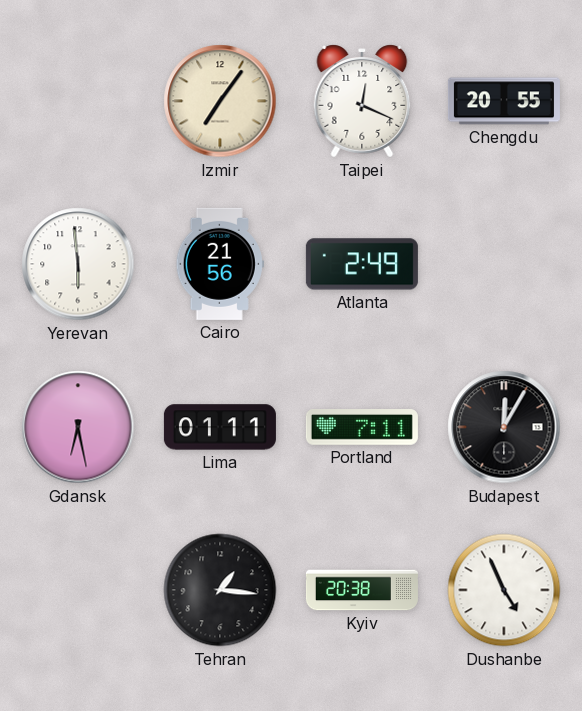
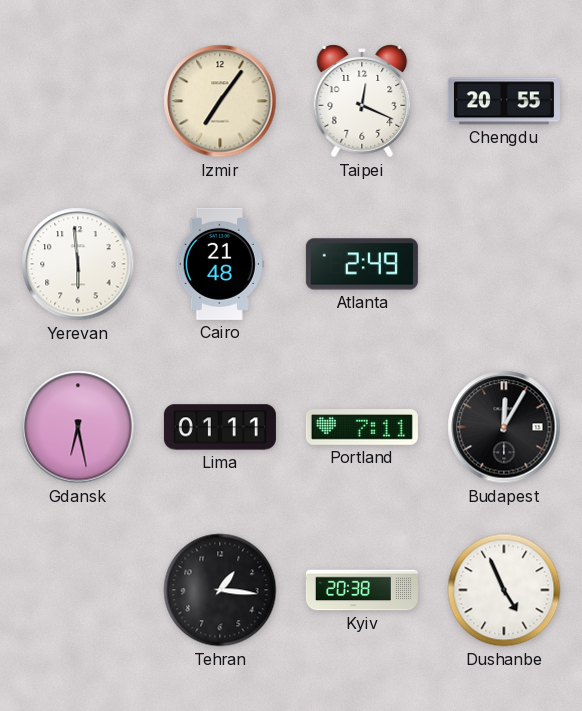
Cairo: 21:56 -> 21:48
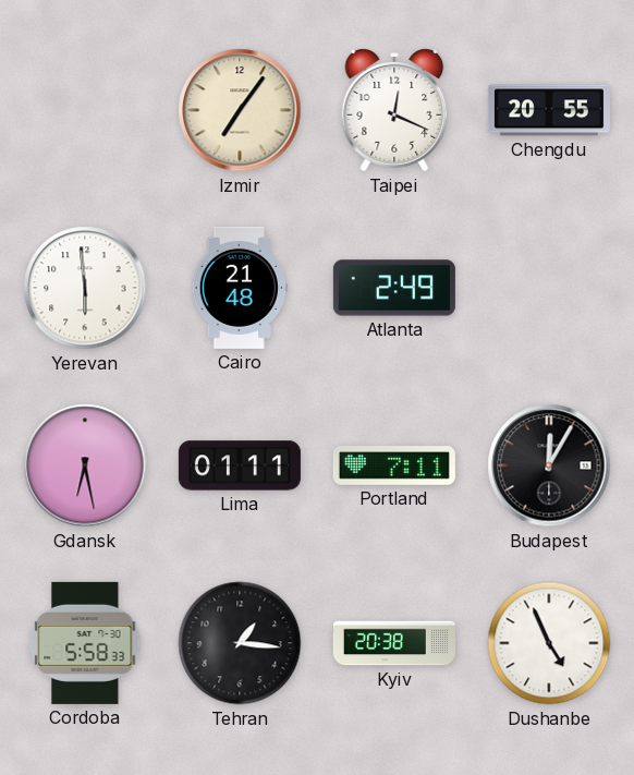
Cordoba: none -> 5:58
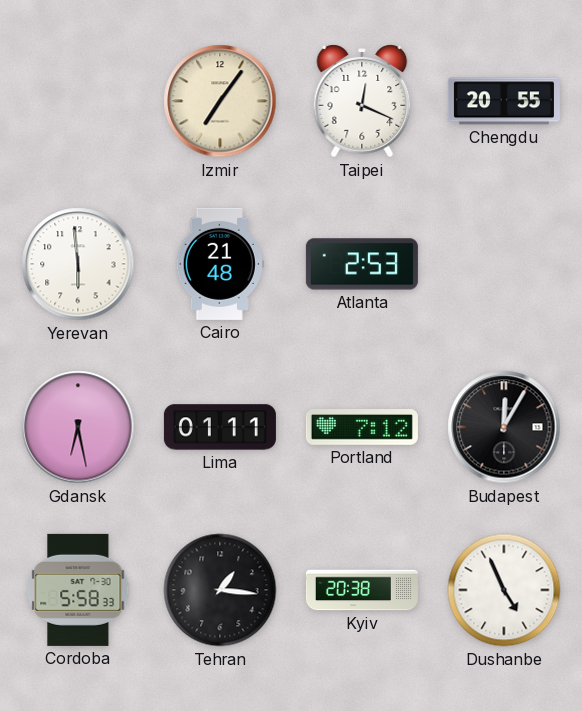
Atlanta: 2:49 -> 2:53
Portland: 7:11 -> 7:12
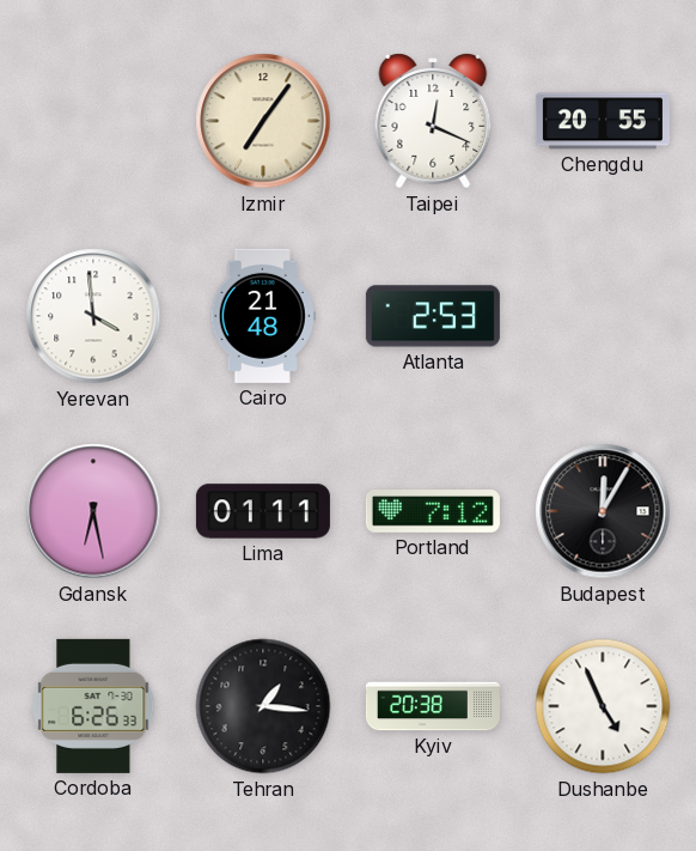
Yerevan: 5:59 -> 3:59
Cordoba: 5:58 -> 6:26
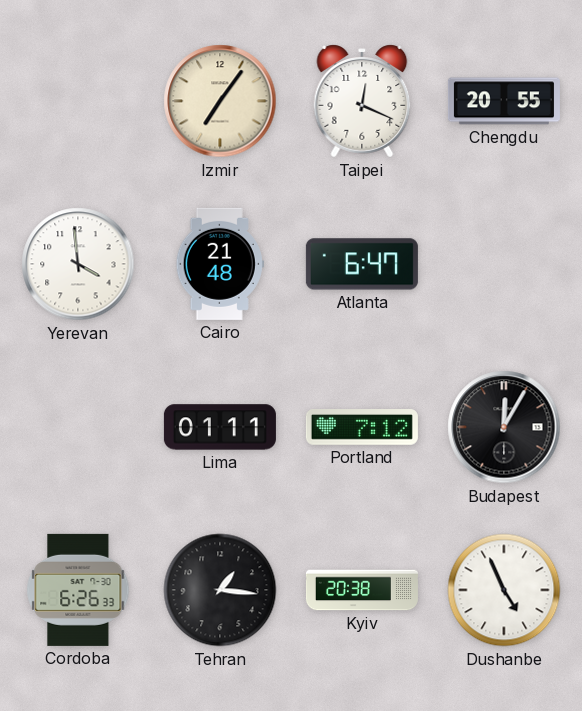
Atlanta: 2:53 -> 6:47
Gdansk: 6:28 -> none
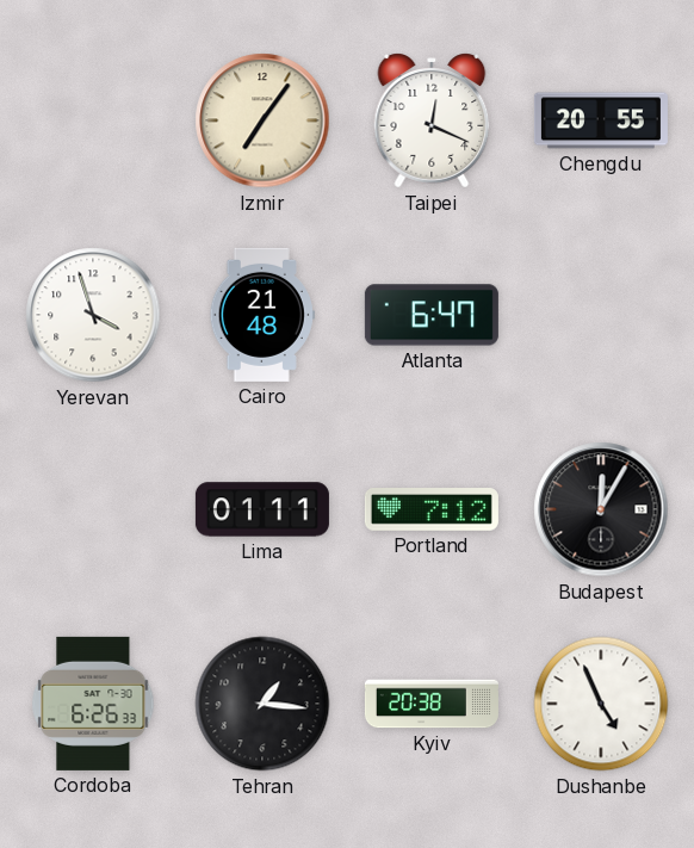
Yerevan: 3:59 -> 3:57
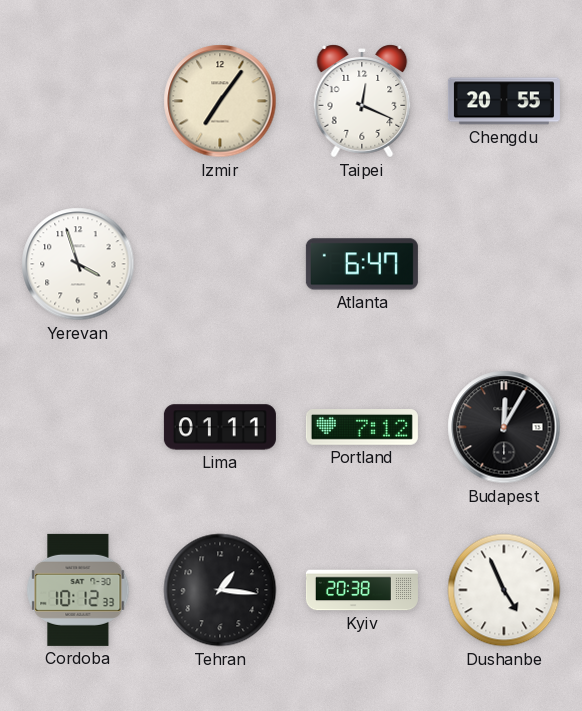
Cairo: 21:48 -> none
Cordoba: 6:26 -> 10:12
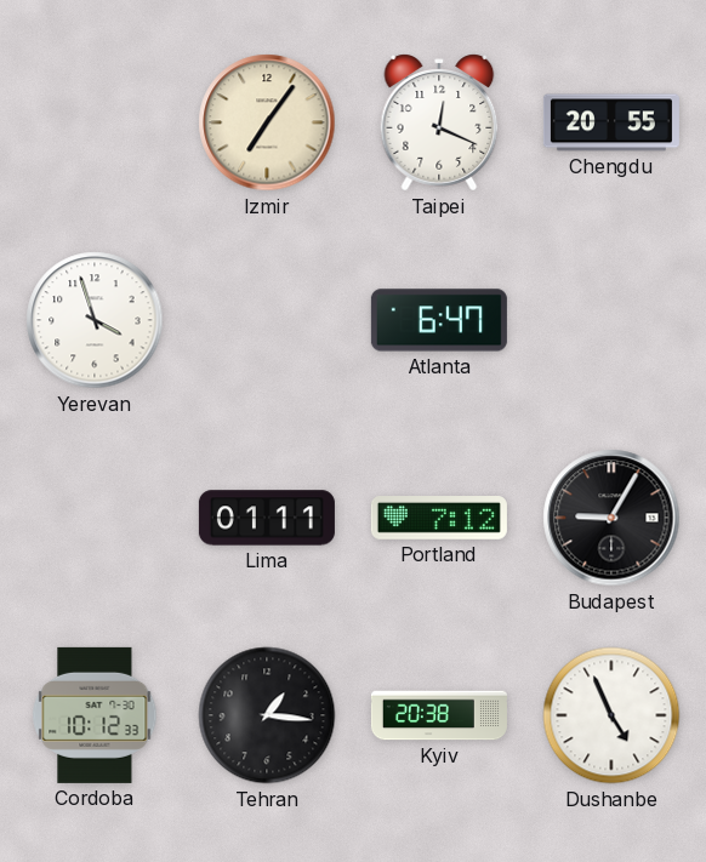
Budapest: 12:05 -> 9:05
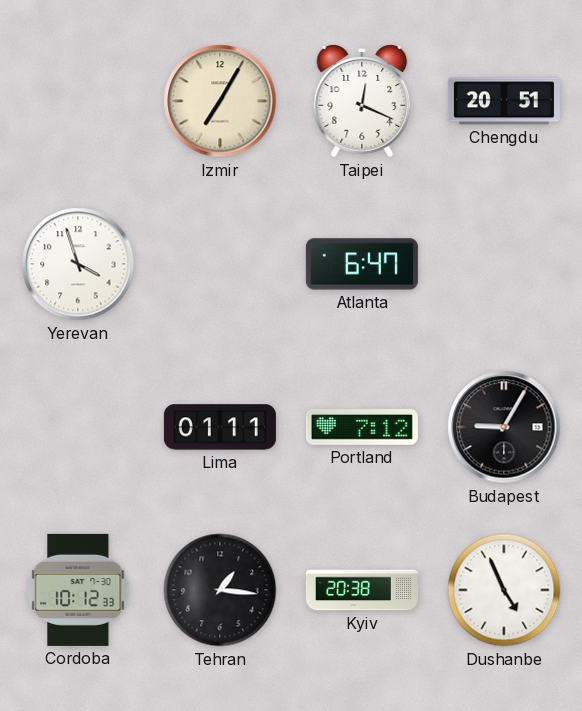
Izmir: 7:06 -> 7:05
Chengdu: 20:55 -> 20:51
